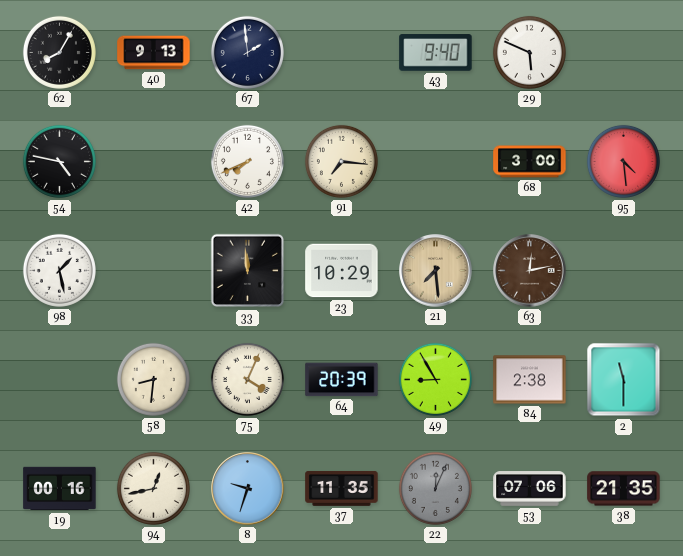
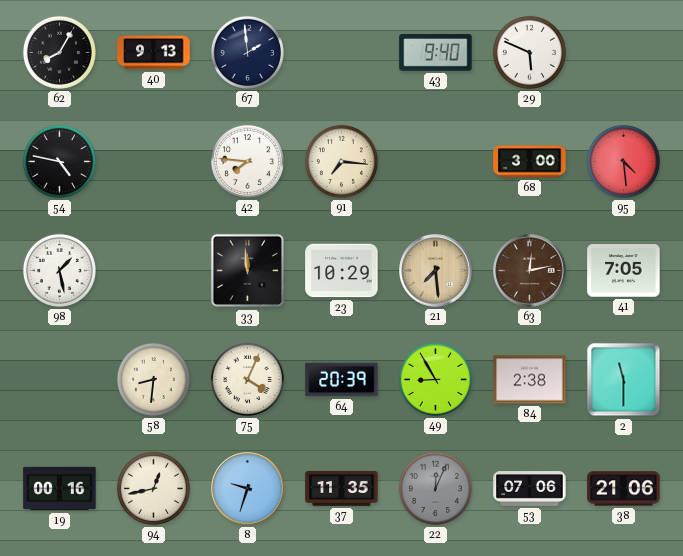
42: 7:41 -> 7:46
41: none -> 7:05
38: 21:35 -> 21:06
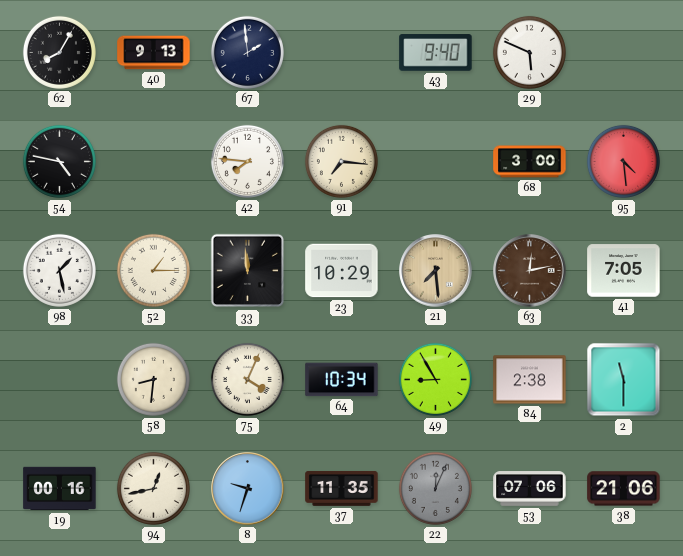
52: none -> 1:15
64: 20:39 -> 10:34
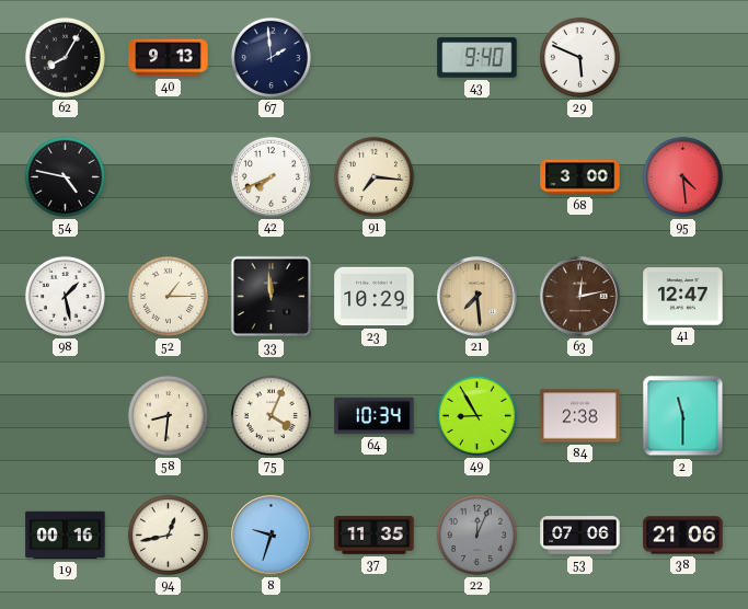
42: 7:46 -> 7:41
41: 7:05 -> 12:47
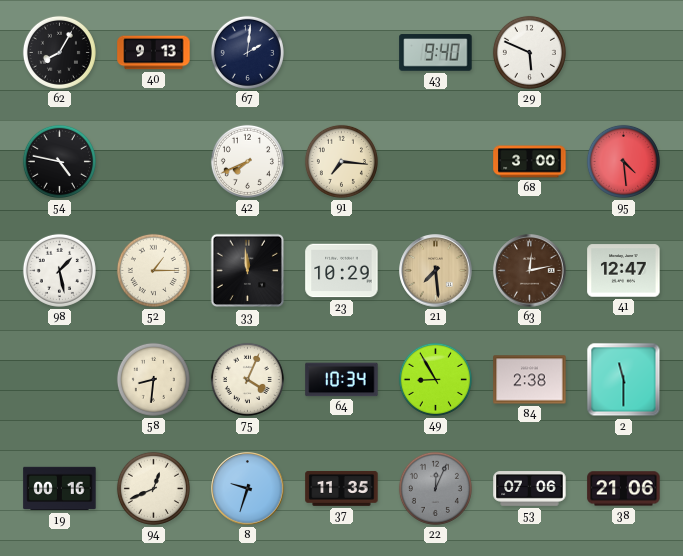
67: 1:59 -> 2:01
94: 12:43 -> 12:41
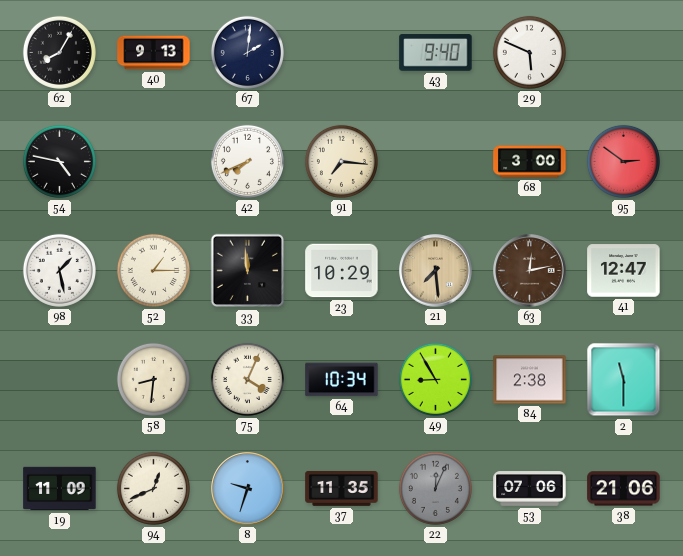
95: 4:29 -> 2:51
19: 00:16 -> 11:09
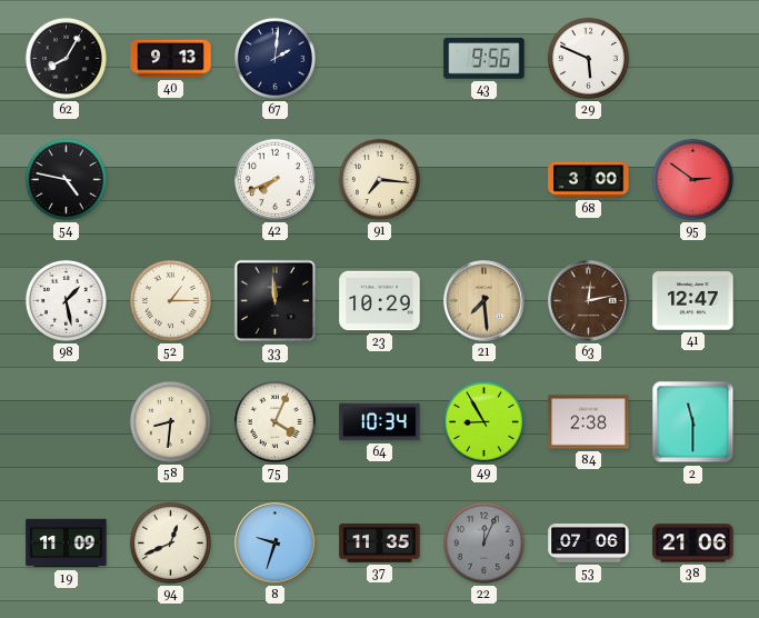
43: 9:40 -> 9:56
